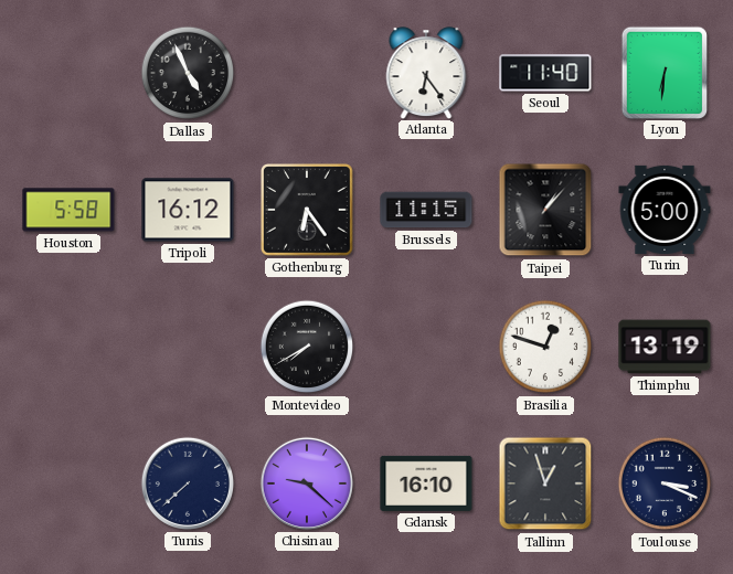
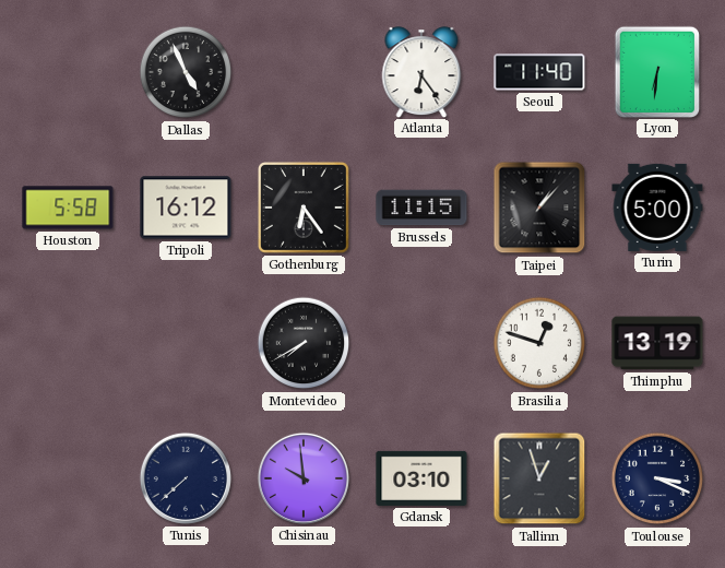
Chisinau: 9:22 -> 9:59
Gdansk: 16:10 -> 03:10
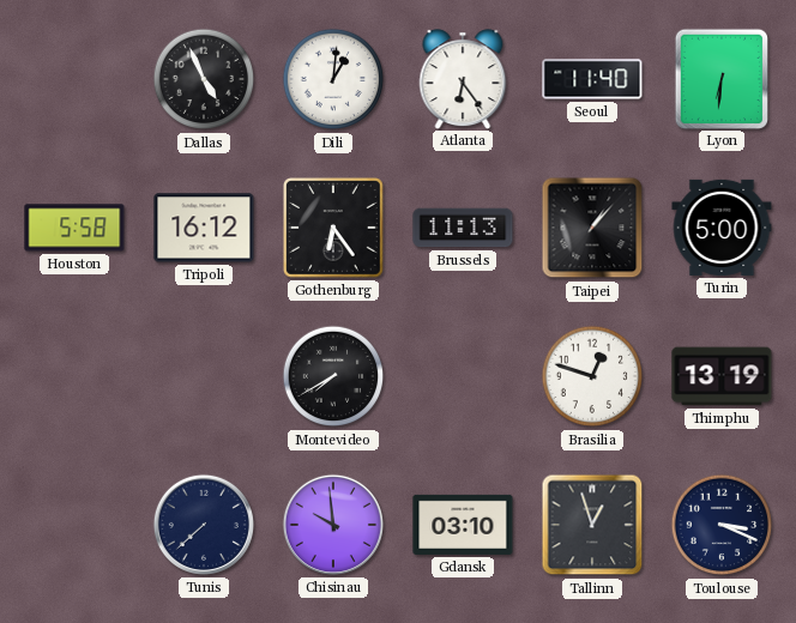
Dili: none -> 1:01
Brussels: 11:15 -> 11:13
